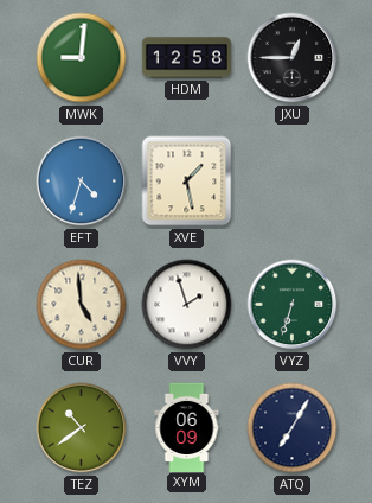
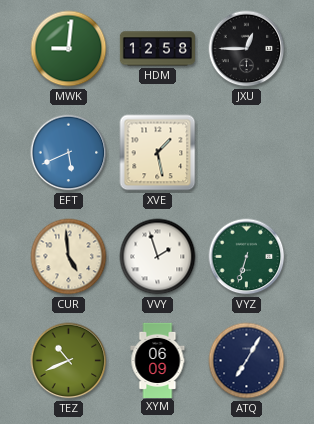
EFT: 4:33 -> 5:41
TEZ: 10:39 -> 10:41
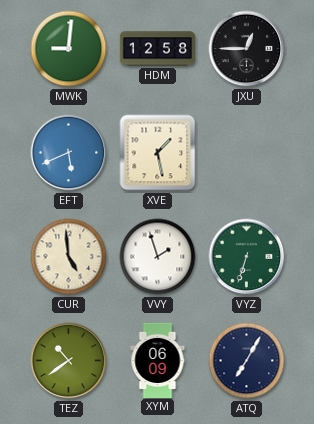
TEZ: 10:41 -> 10:39
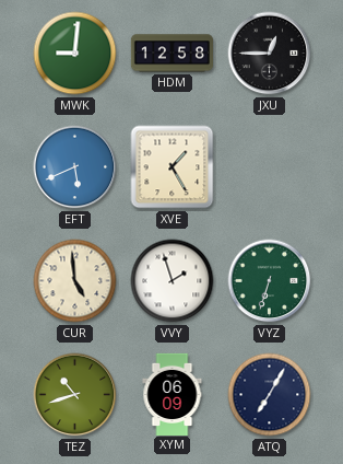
XVE: 1:28 -> 1:25
TEZ: 10:39 -> 10:42
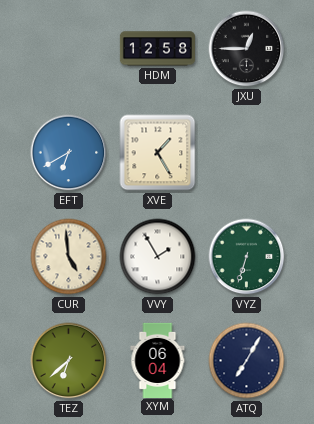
MWK: 9:01 -> none
EFT: 5:41 -> 6:40
VVY: 1:57 -> 1:55
TEZ: 10:42 -> 6:38
XYM: 06:09 -> 06:04
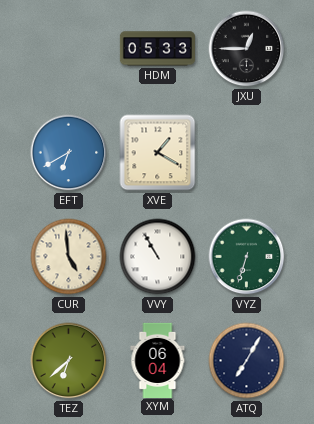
HDM: 12:58 -> 05:33
XVE: 1:25 -> 1:20
VVY: 1:55 -> 10:55
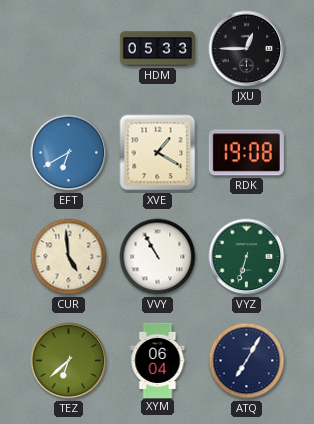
RDK: none -> 19:08
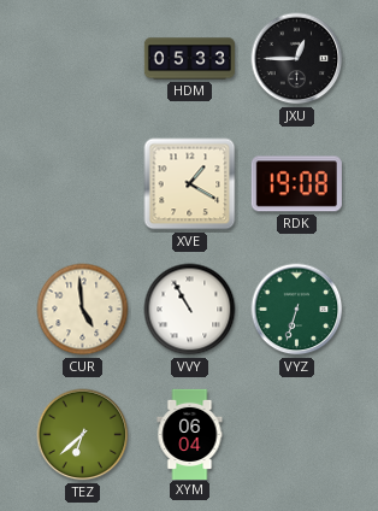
EFT: 6:40 -> none
ATQ: 7:05 -> none
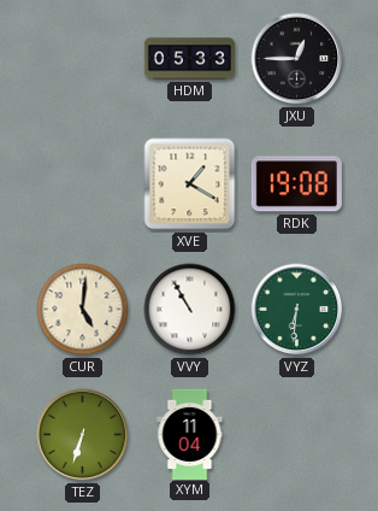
CUR: 4:59 -> 5:01
VYZ: 6:33 -> 6:31
TEZ: 6:38 -> 6:33
XYM: 06:04 -> 11:04
